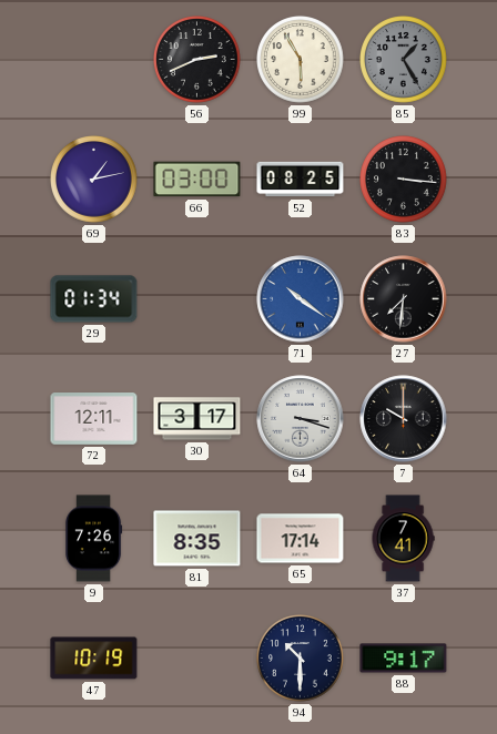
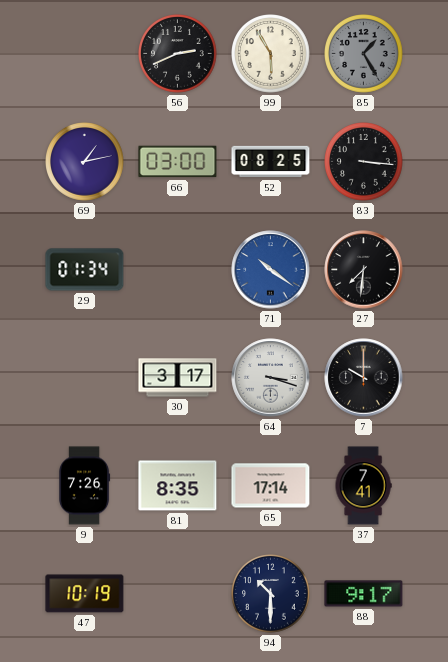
72: 12:11 -> none
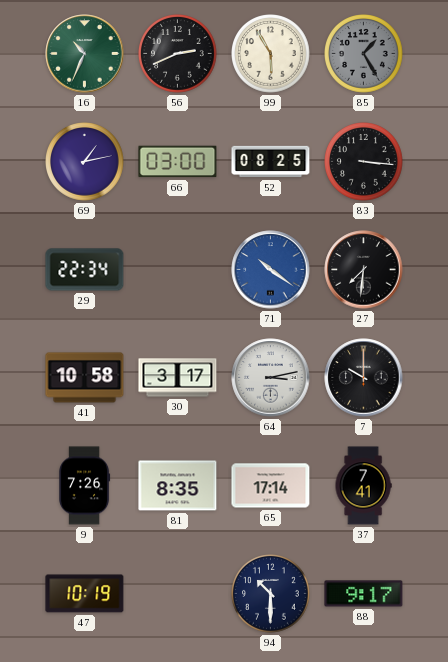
16: none -> 10:34
29: 01:34 -> 22:34
41: none -> 10:58
64: 3:18 -> 3:13
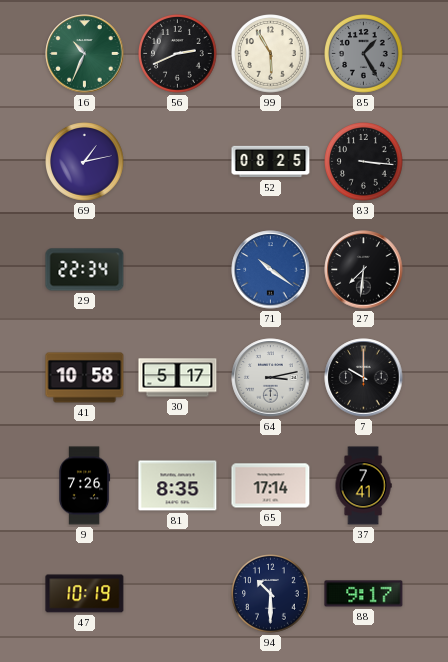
66: 03:00 -> none
30: 3:17 -> 5:17
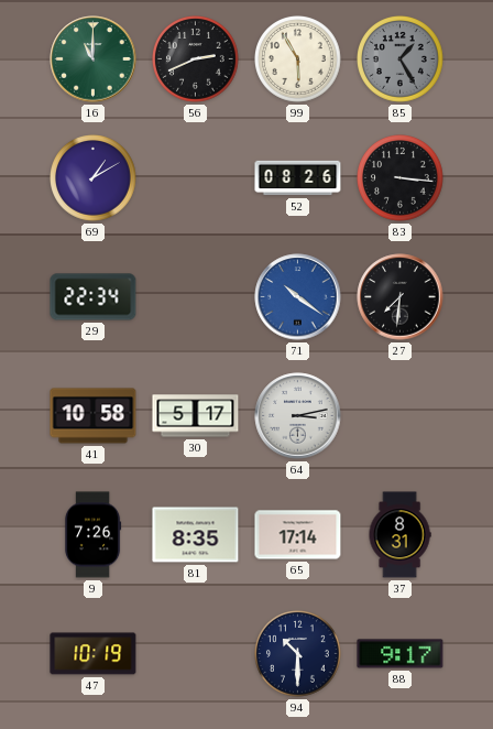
16: 10:34 -> 11:00
69: 1:13 -> 1:10
52: 08:25 -> 08:26
7: 10:00 -> none
37: 7:41 -> 8:31
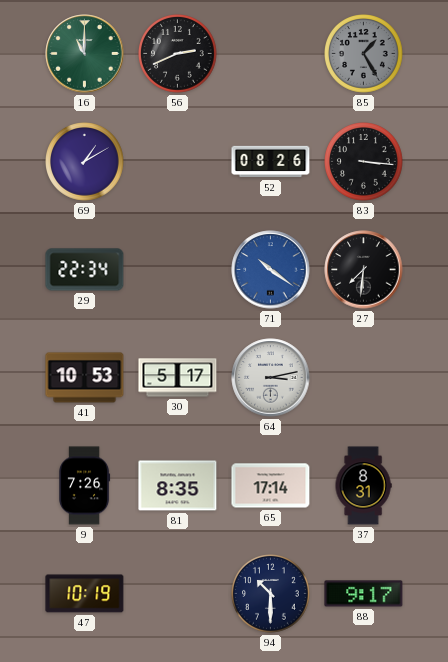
99: 5:55 -> none
41: 10:58 -> 10:53
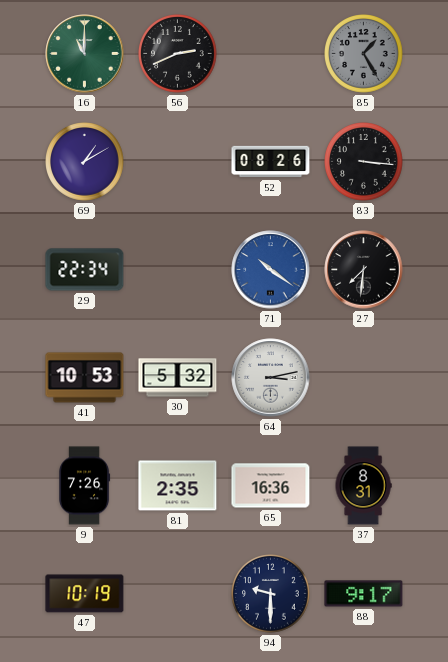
30: 5:17 -> 5:32
81: 8:35 -> 2:35
65: 17:14 -> 16:36
94: 10:30 -> 9:30
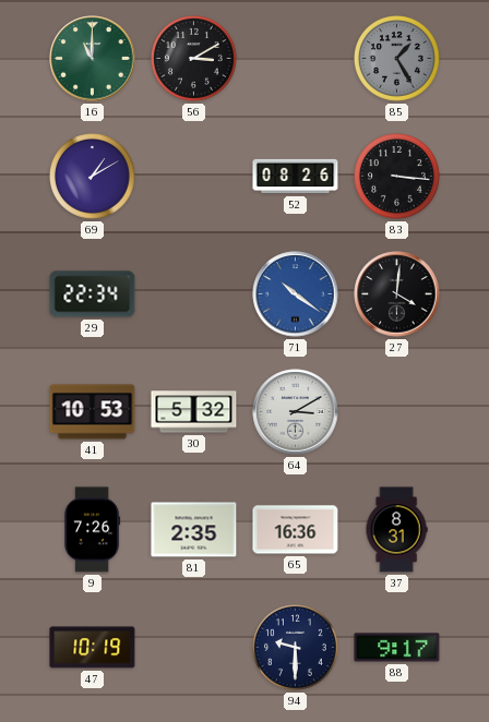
56: 2:41 -> 3:10
27: 7:31 -> 4:01
64: 3:13 -> 3:10
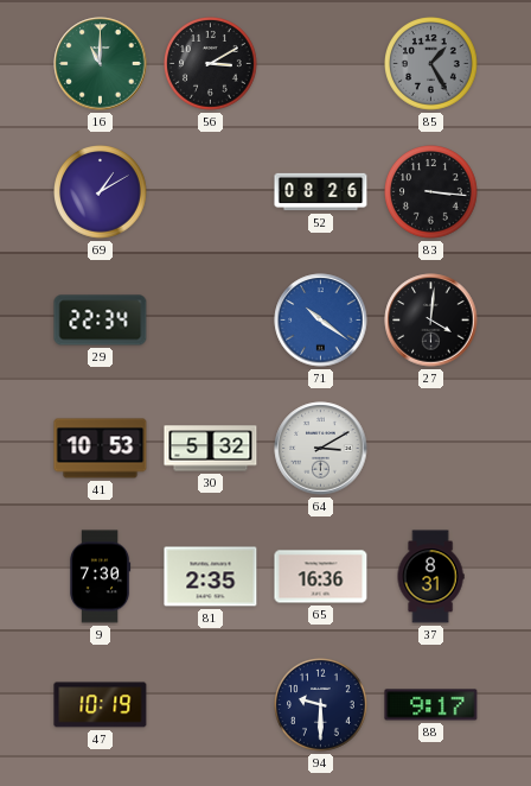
9: 7:26 -> 7:30
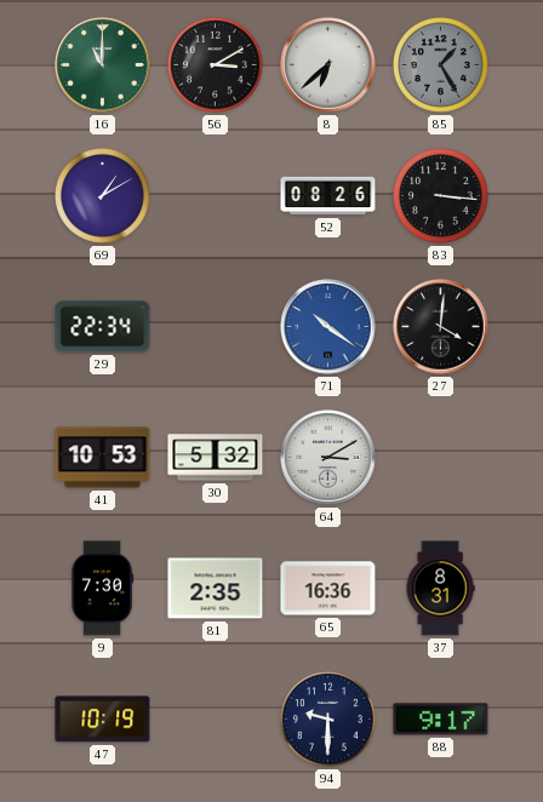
8: none -> 6:38
